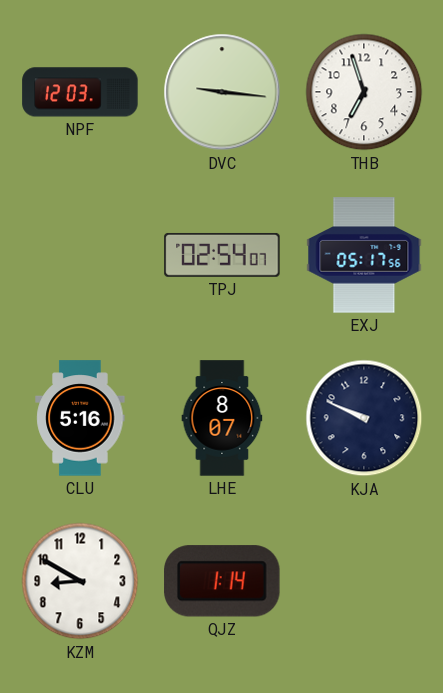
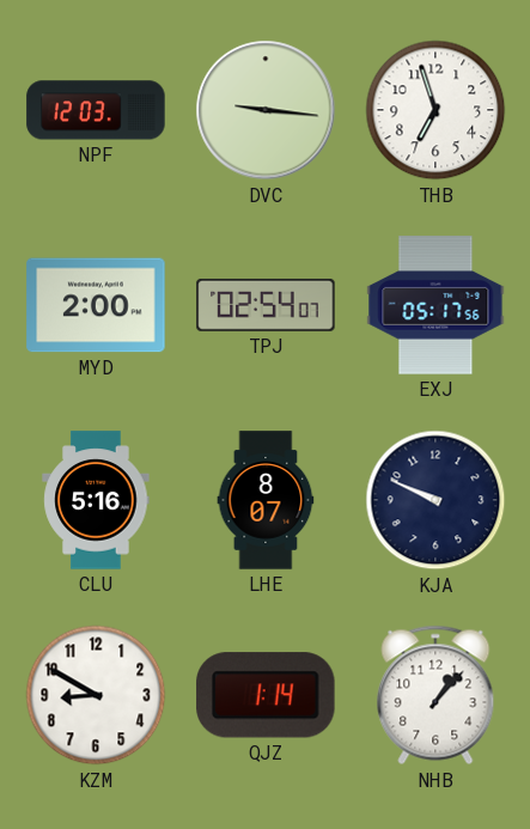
MYD: none -> 2:00
NHB: none -> 1:07
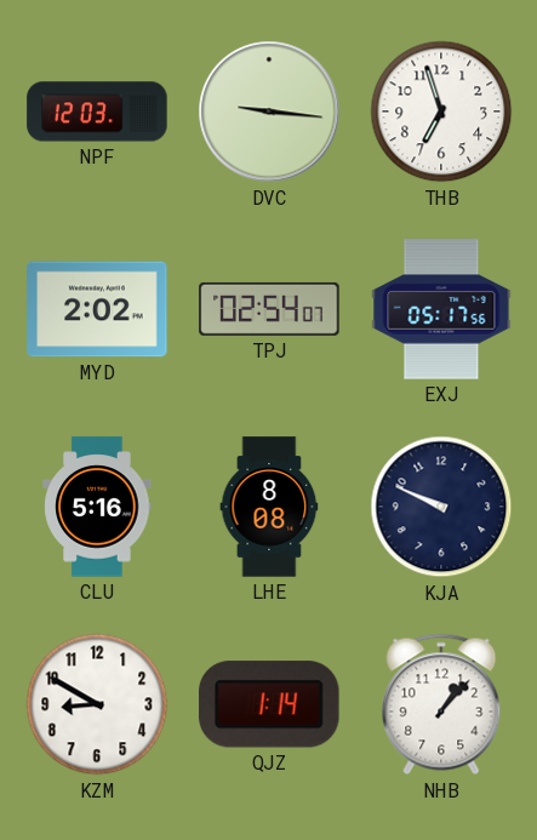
MYD: 2:00 -> 2:02
LHE: 8:07 -> 8:08
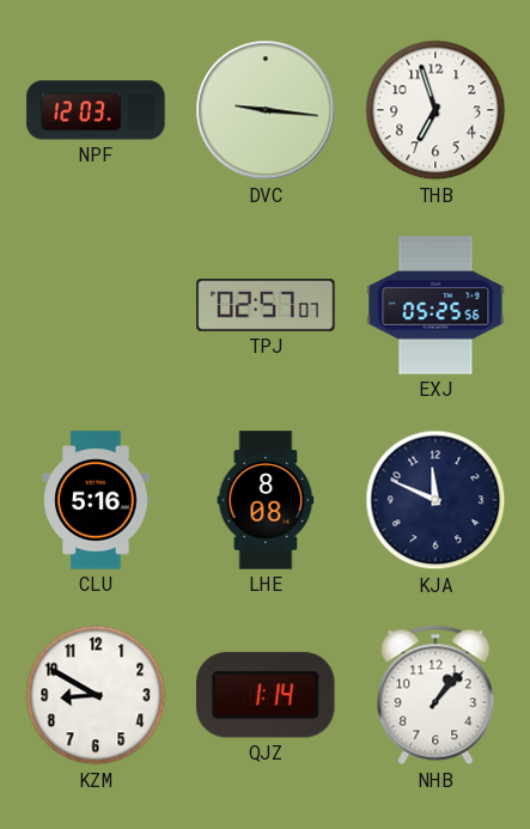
MYD: 2:02 -> none
TPJ: 02:54 -> 02:57
EXJ: 05:17 -> 05:25
KJA: 9:49 -> 11:49
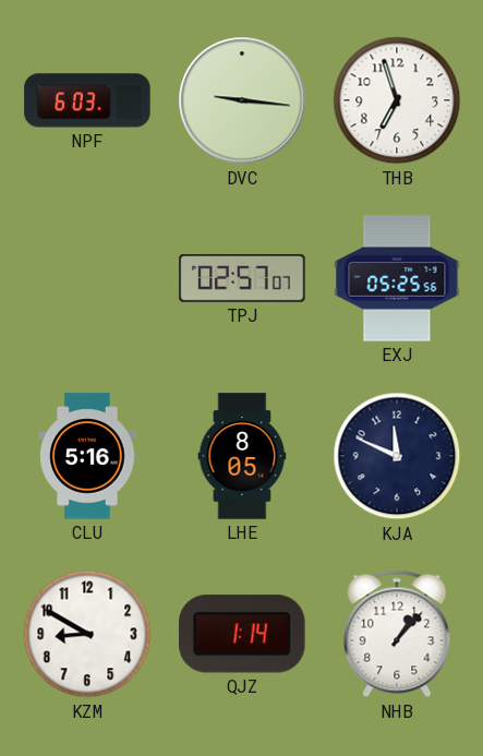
NPF: 12:03 -> 6:03
LHE: 8:08 -> 8:05
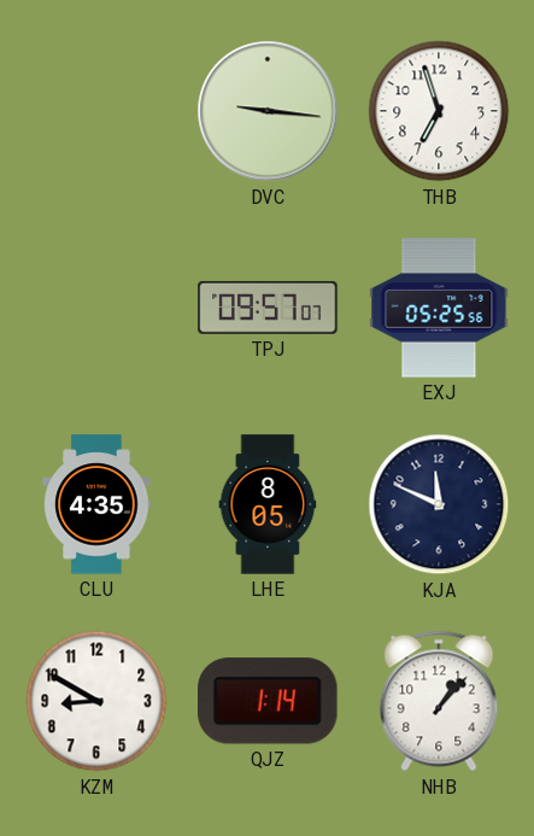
NPF: 6:03 -> none
TPJ: 02:57 -> 09:57
CLU: 5:16 -> 4:35
